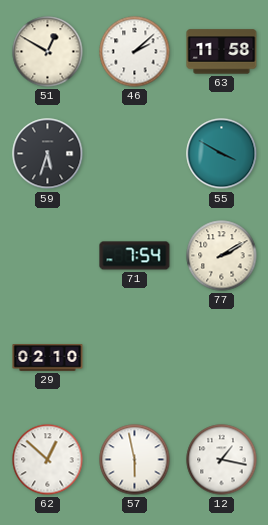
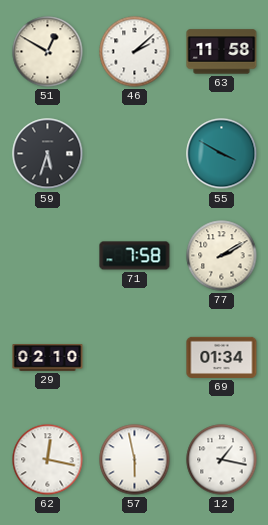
71: 7:54 -> 7:58
69: none -> 01:34
62: 12:52 -> 12:17
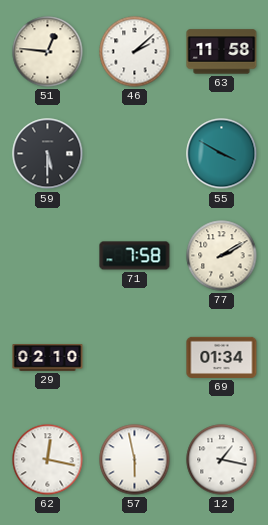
51: 12:50 -> 12:46
59: 5:33 -> 5:30
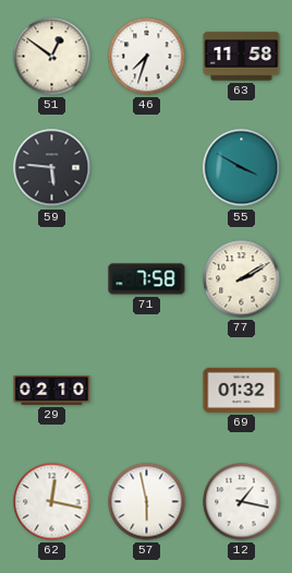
51: 12:46 -> 12:51
46: 2:08 -> 7:33
59: 5:30 -> 5:46
69: 01:34 -> 01:32
